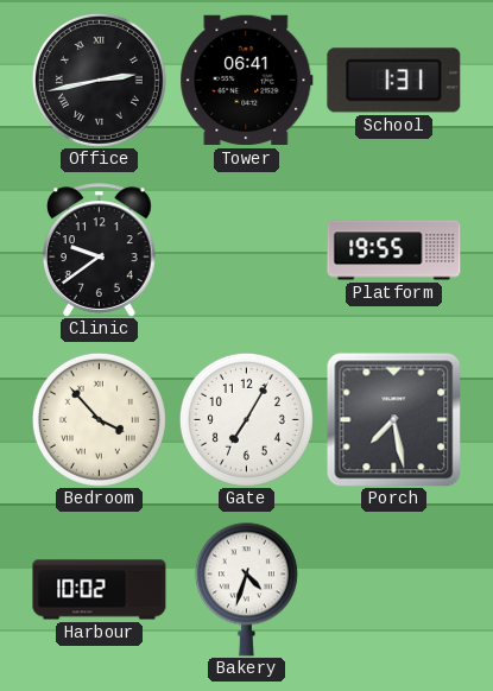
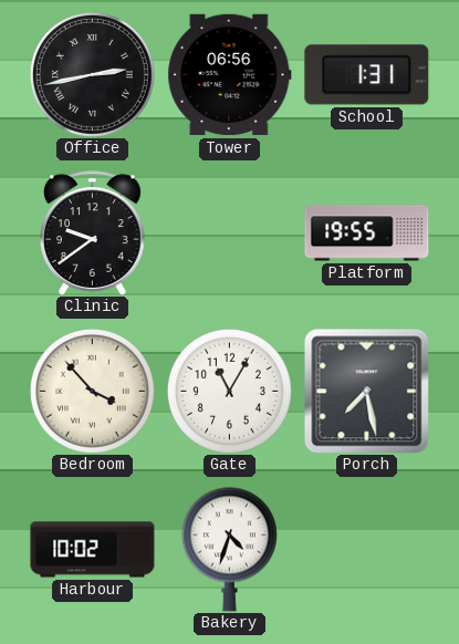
Tower: 06:41 -> 06:56
Gate: 7:05 -> 11:05
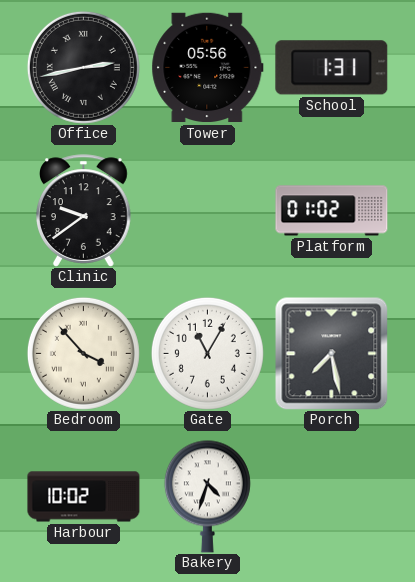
Tower: 06:56 -> 05:56
Platform: 19:55 -> 01:02
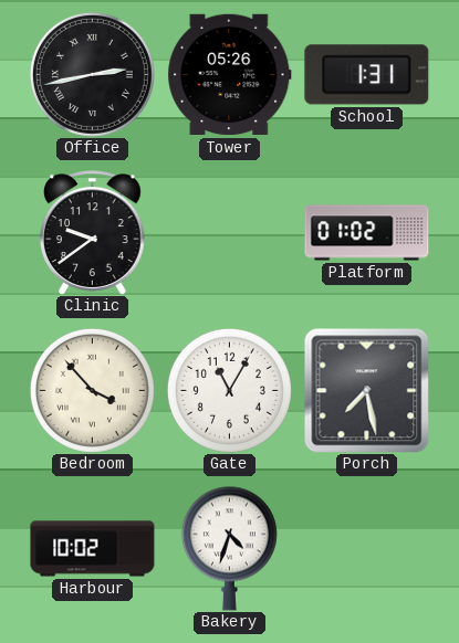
Tower: 05:56 -> 05:26
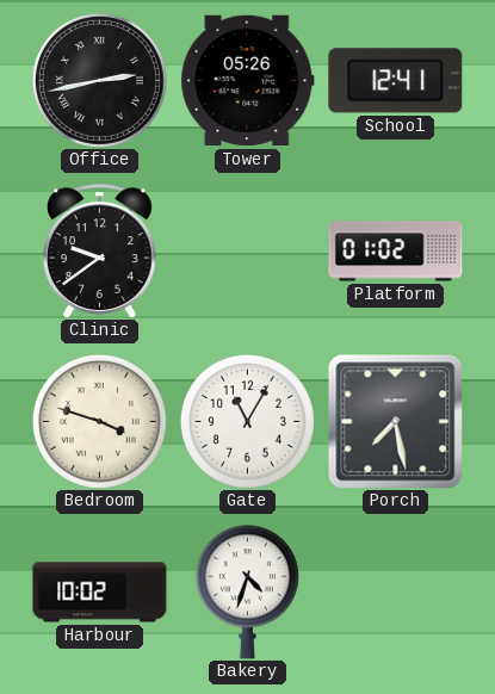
School: 1:31 -> 12:41
Bedroom: 3:53 -> 3:48
